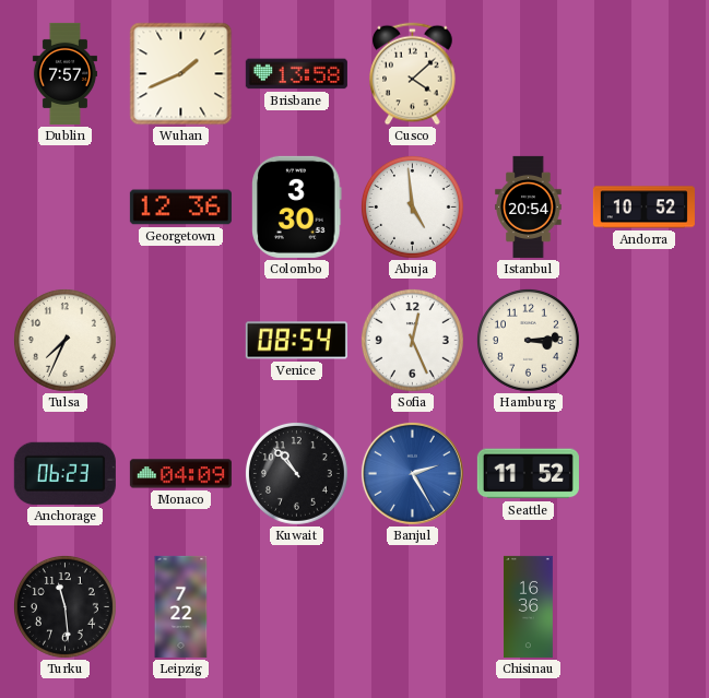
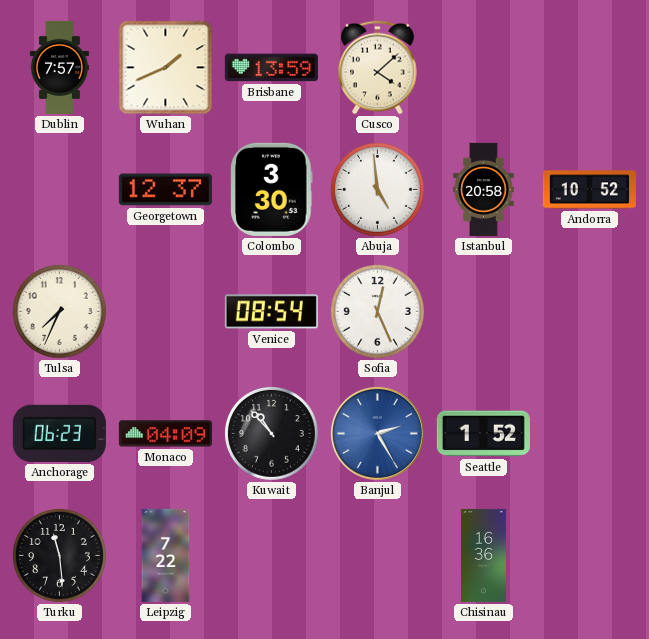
Brisbane: 13:58 -> 13:59
Georgetown: 12:36 -> 12:37
Istanbul: 20:54 -> 20:58
Hamburg: 3:14 -> none
Seattle: 11:52 -> 1:52
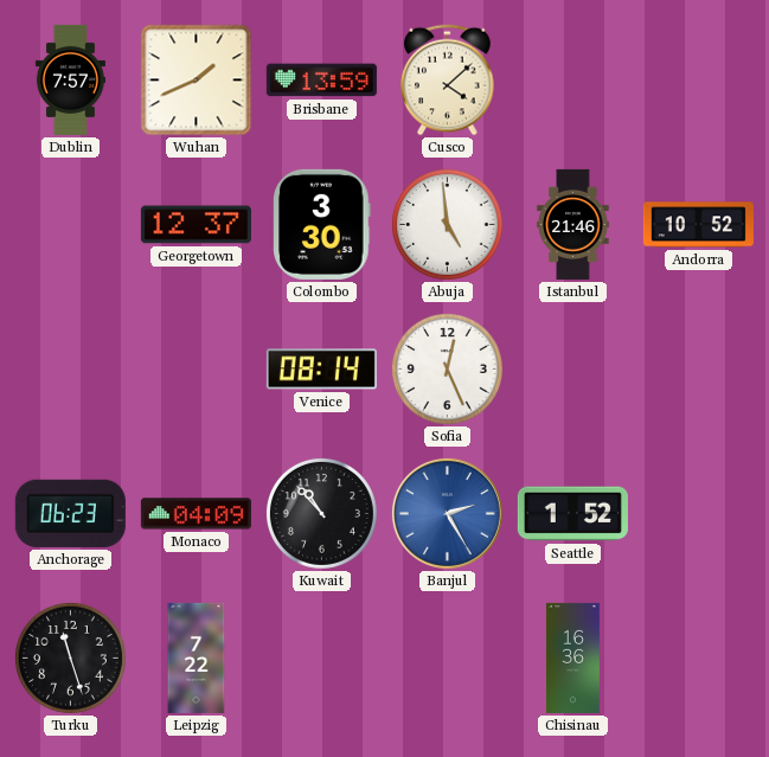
Istanbul: 20:58 -> 21:46
Tulsa: 7:34 -> none
Venice: 08:54 -> 08:14
Turku: 11:29 -> 11:27
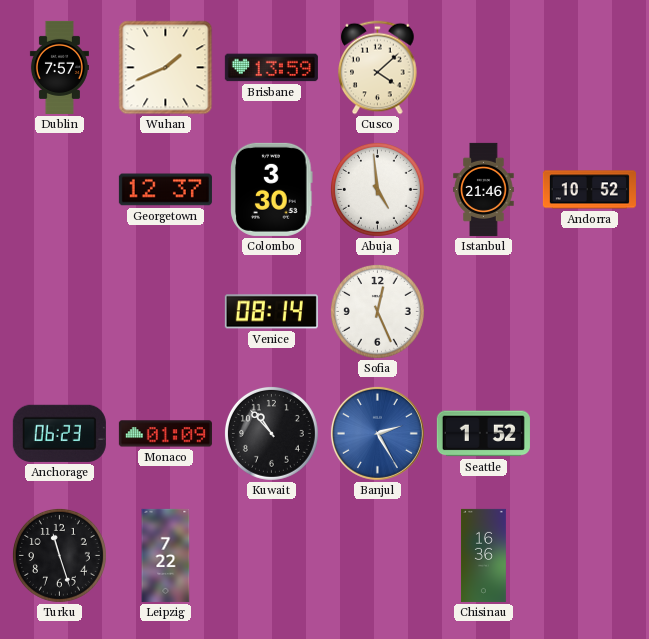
Monaco: 04:09 -> 01:09
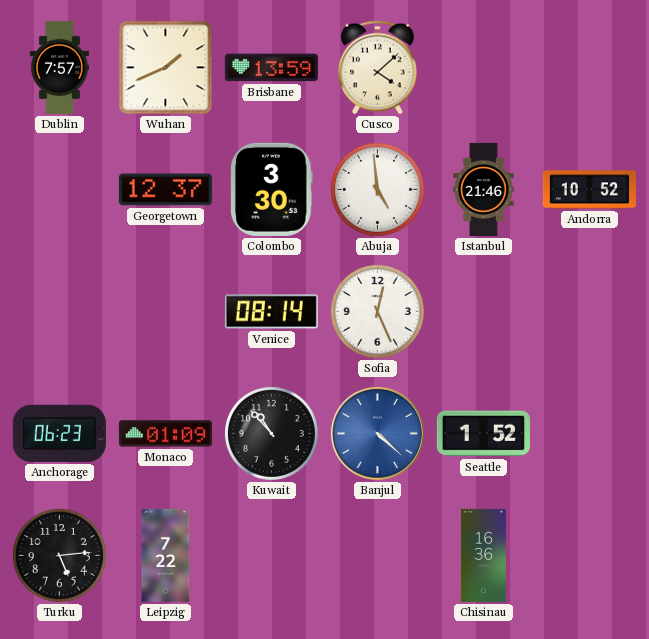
Banjul: 2:25 -> 4:22
Turku: 11:27 -> 5:14
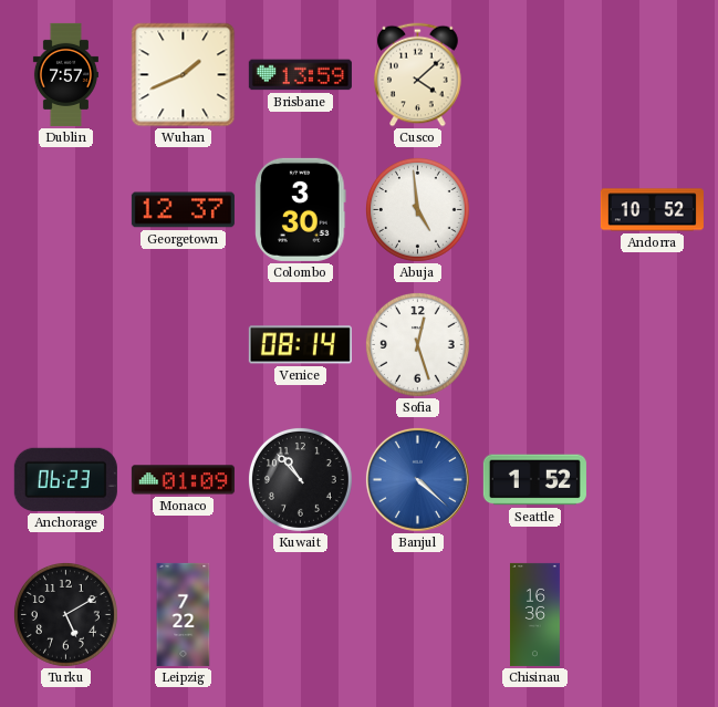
Istanbul: 21:46 -> none
Sofia: 12:26 -> 12:27
Turku: 5:14 -> 5:10
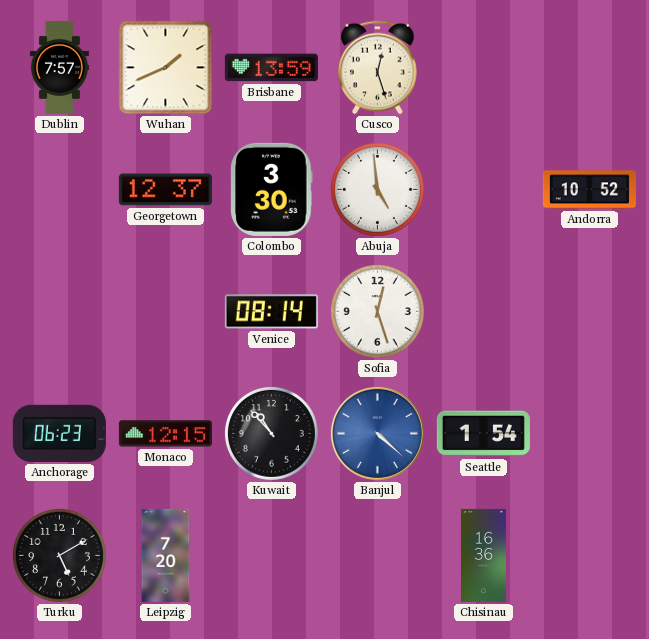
Cusco: 4:08 -> 12:27
Monaco: 01:09 -> 12:15
Seattle: 1:52 -> 1:54
Leipzig: 7:22 -> 7:20
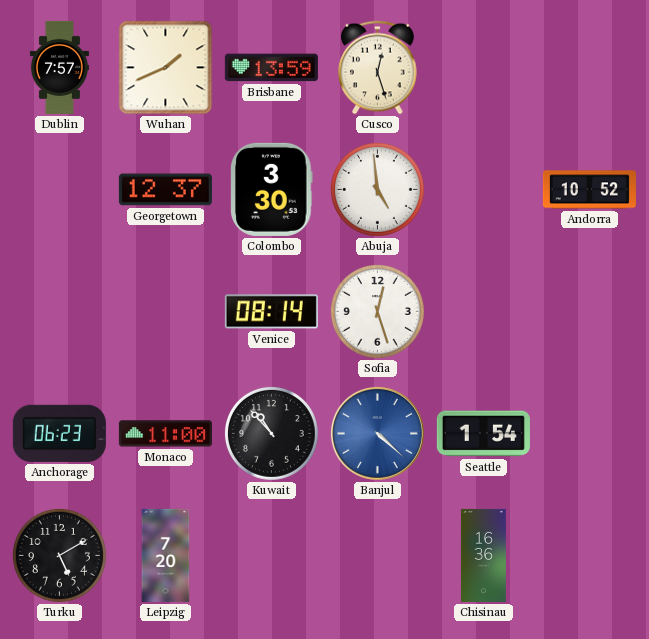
Monaco: 12:15 -> 11:00
